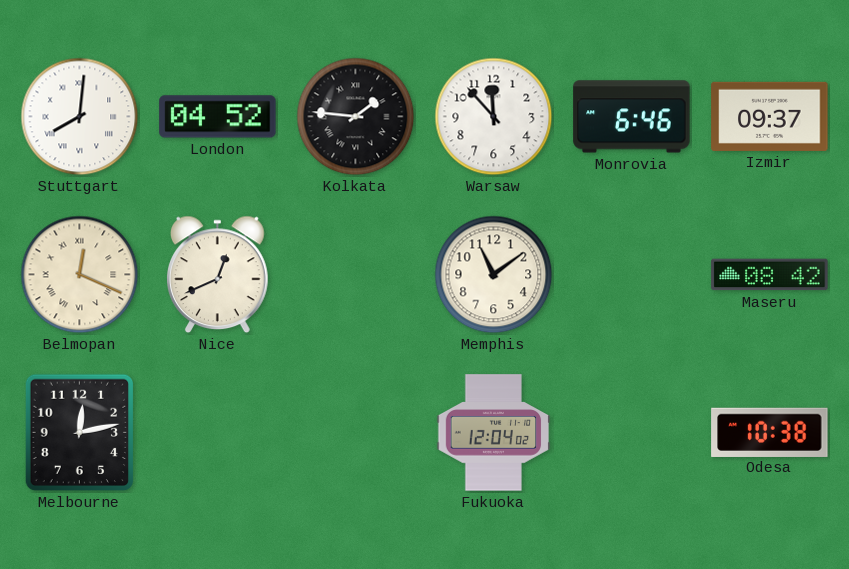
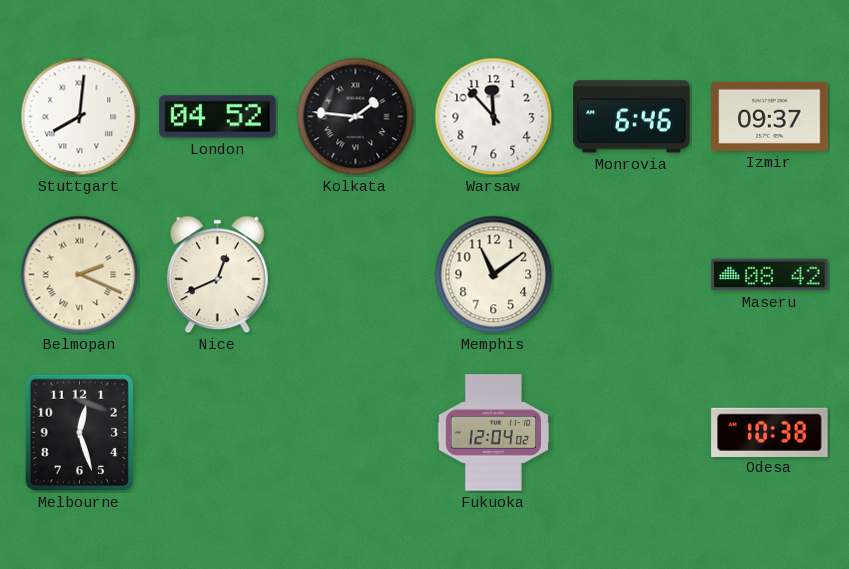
Belmopan: 12:19 -> 2:19
Melbourne: 12:13 -> 12:27
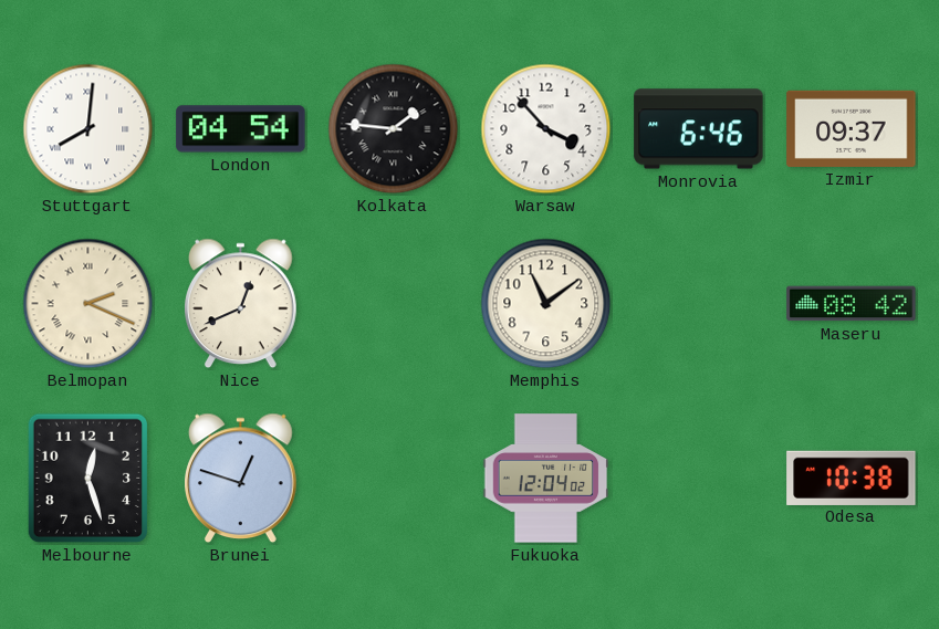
London: 04:52 -> 04:54
Warsaw: 11:53 -> 3:53
Brunei: none -> 12:48
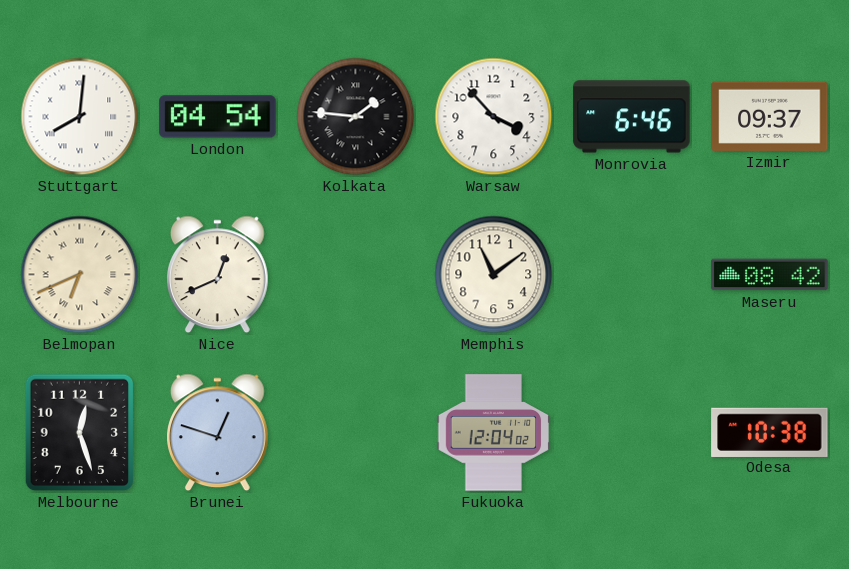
Belmopan: 2:19 -> 6:41
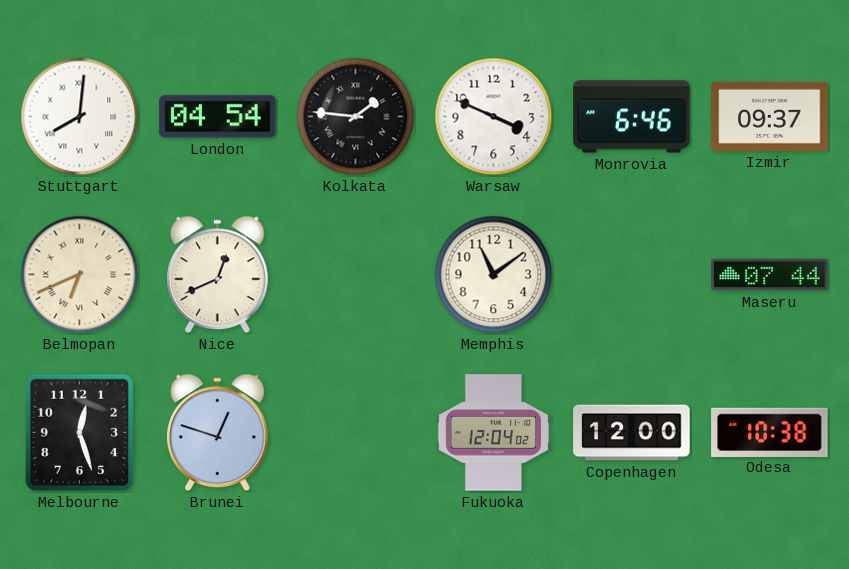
Warsaw: 3:53 -> 3:49
Maseru: 08:42 -> 07:44
Copenhagen: none -> 12:00
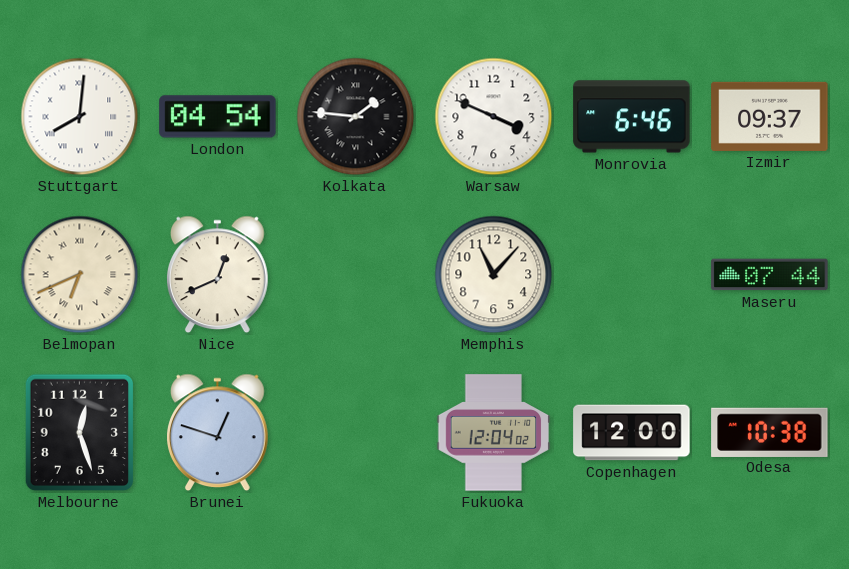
Memphis: 11:09 -> 11:07
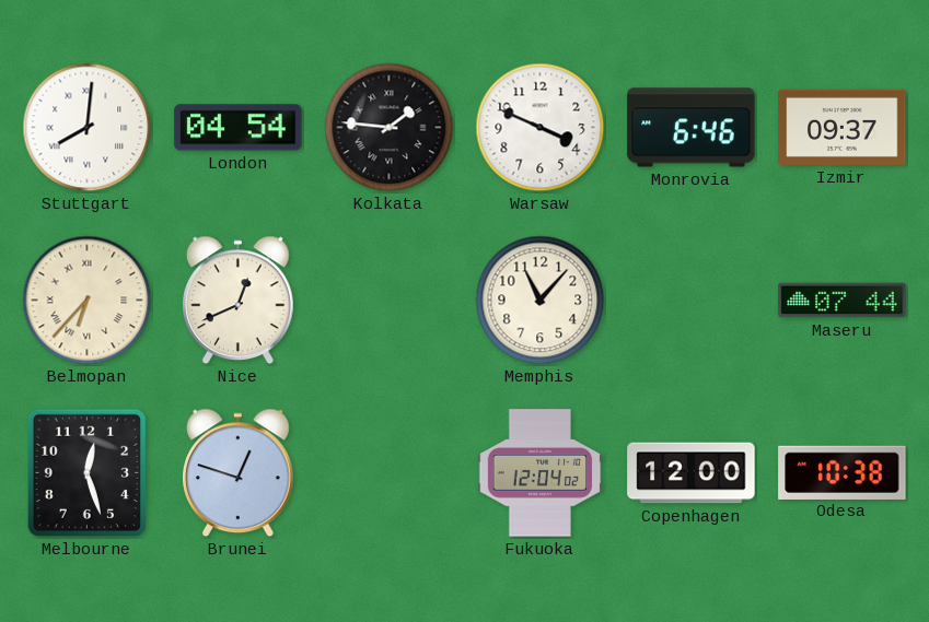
Belmopan: 6:41 -> 6:37
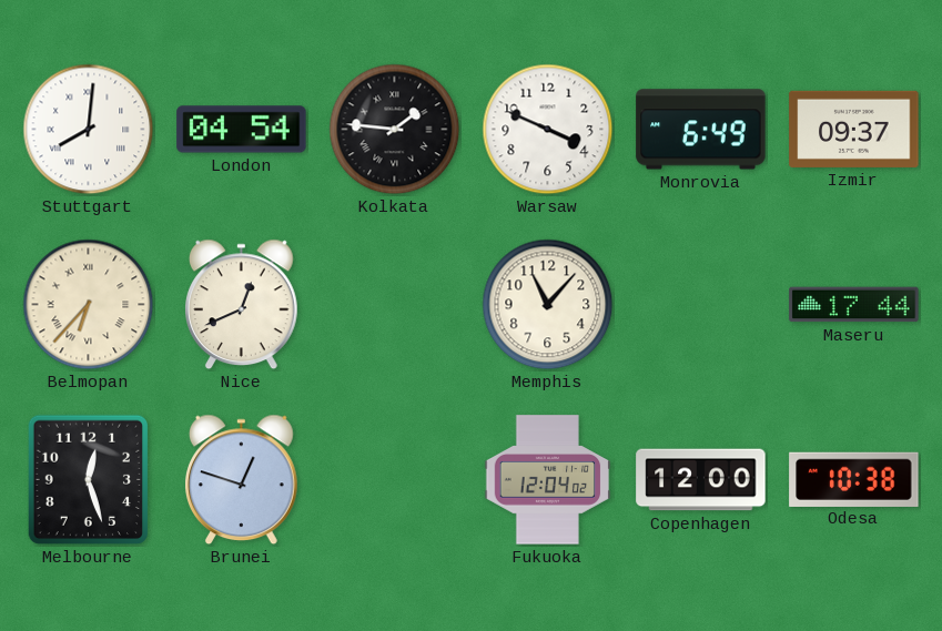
Monrovia: 6:46 -> 6:49
Maseru: 07:44 -> 17:44
